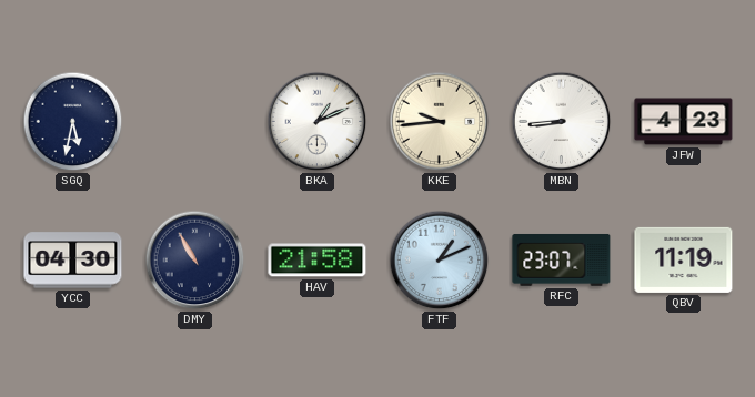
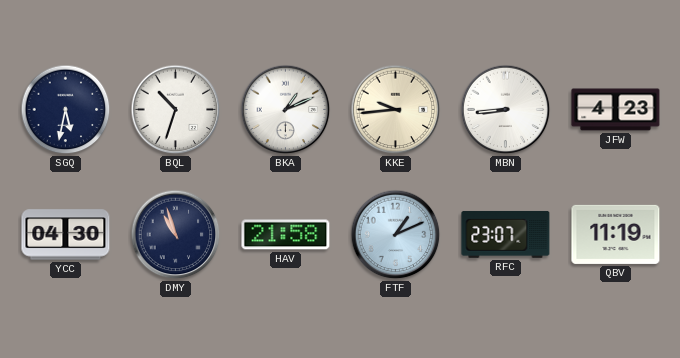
BQL: none -> 10:33
DMY: 10:55 -> 10:57
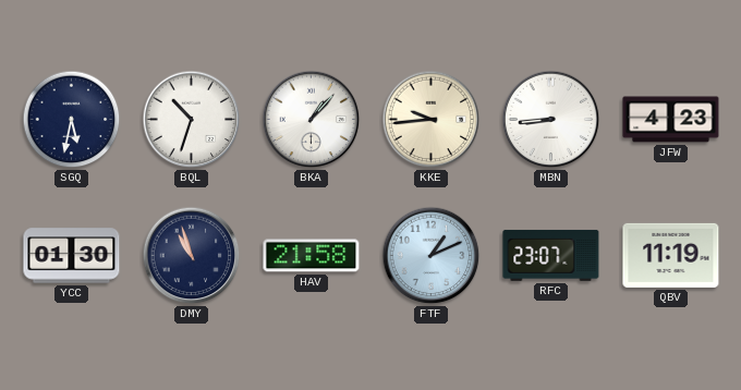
BKA: 1:11 -> 1:07
YCC: 04:30 -> 01:30
